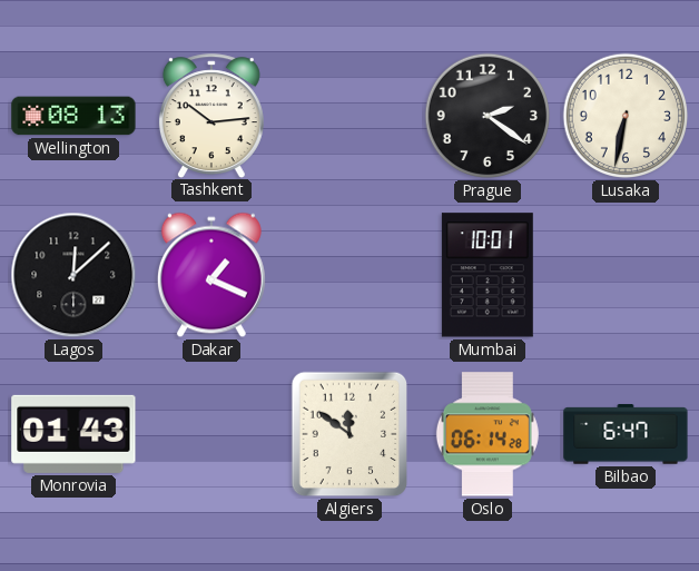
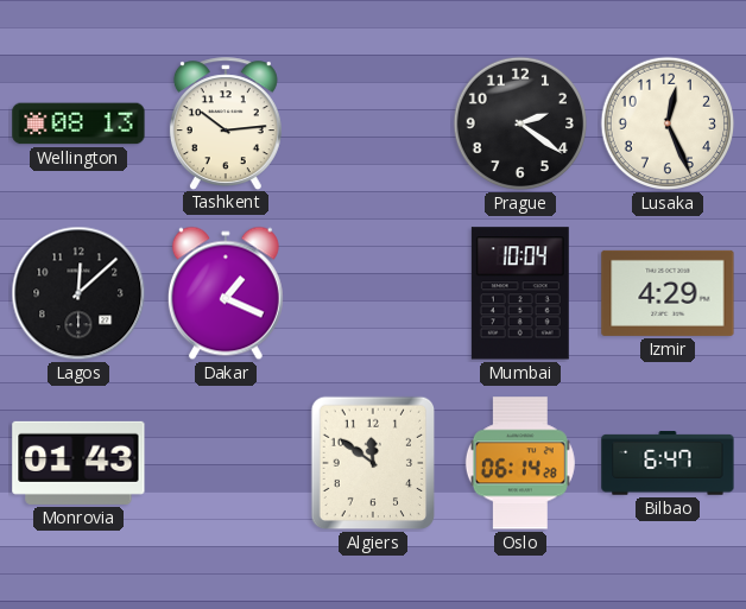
Lusaka: 6:32 -> 12:26
Mumbai: 10:01 -> 10:04
Izmir: none -> 4:29
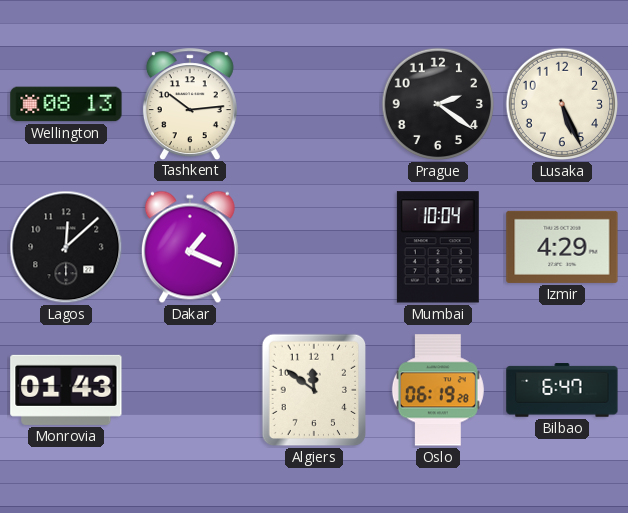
Lusaka: 12:26 -> 5:26
Oslo: 06:14 -> 06:19
